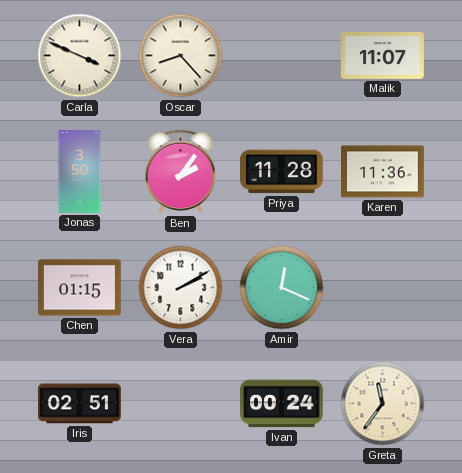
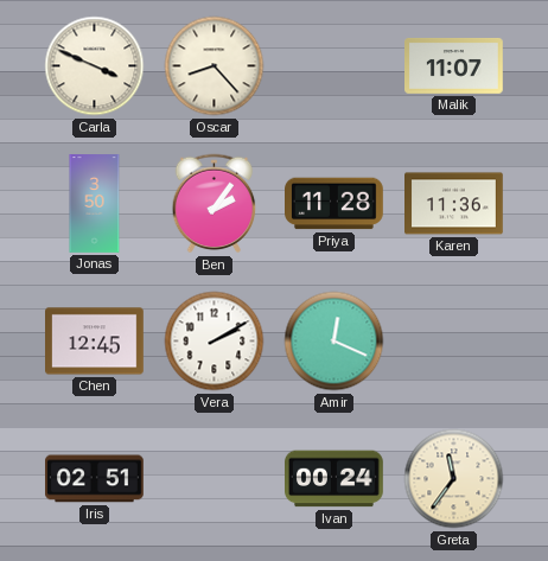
Chen: 01:15 -> 12:45
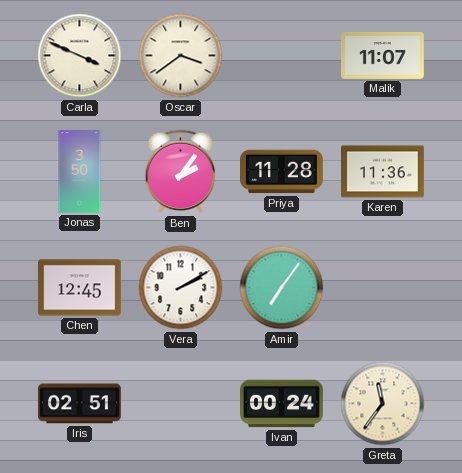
Oscar: 8:23 -> 3:39
Amir: 12:19 -> 7:06
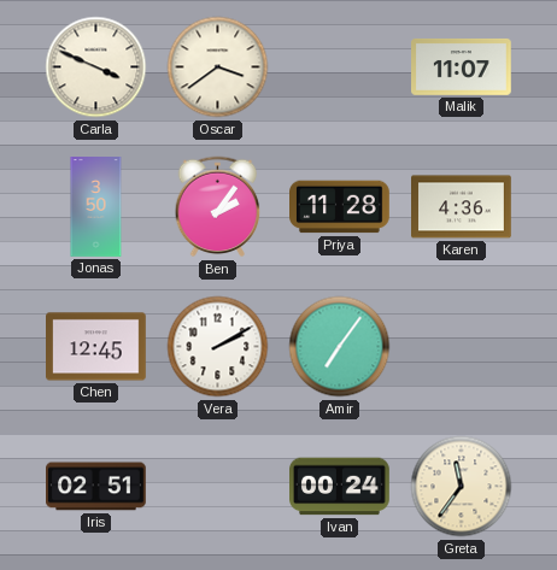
Karen: 11:36 -> 4:36
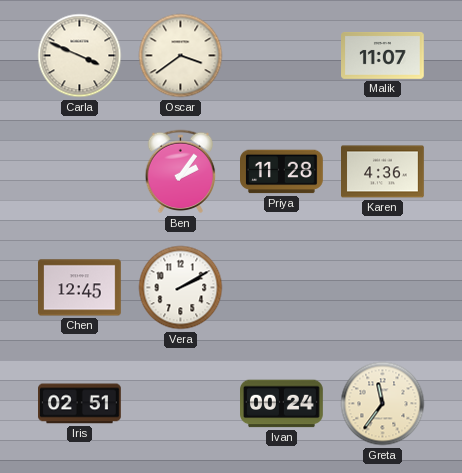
Jonas: 3:50 -> none
Amir: 7:06 -> none
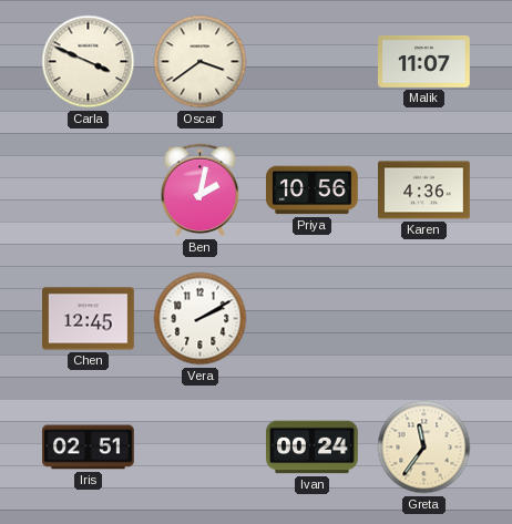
Ben: 2:06 -> 2:02
Priya: 11:28 -> 10:56
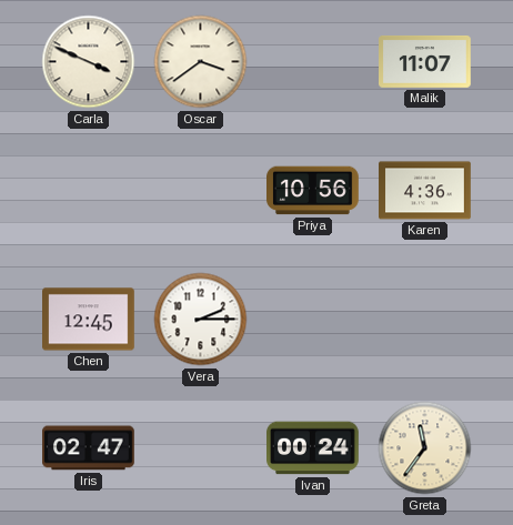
Ben: 2:02 -> none
Vera: 2:10 -> 2:15
Iris: 02:51 -> 02:47
